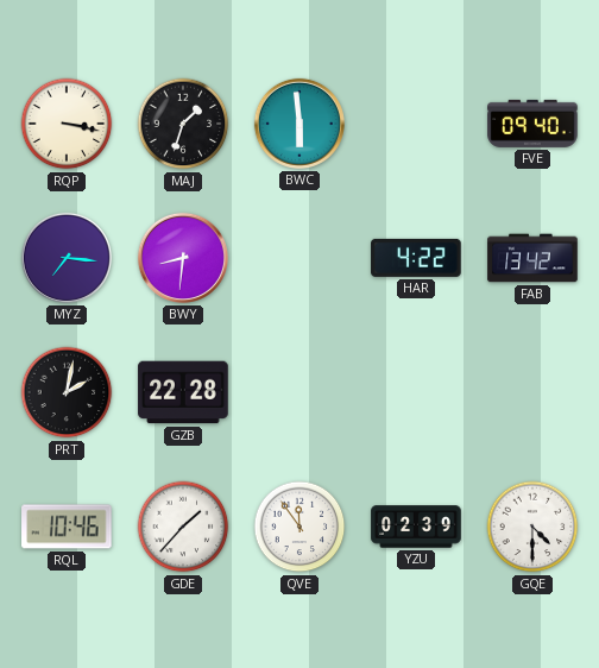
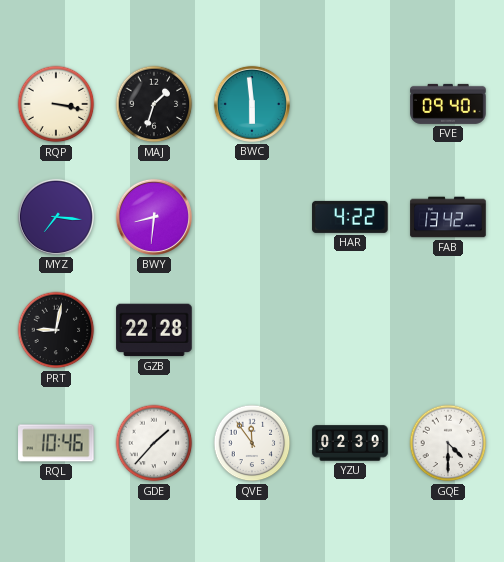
PRT: 2:02 -> 9:02
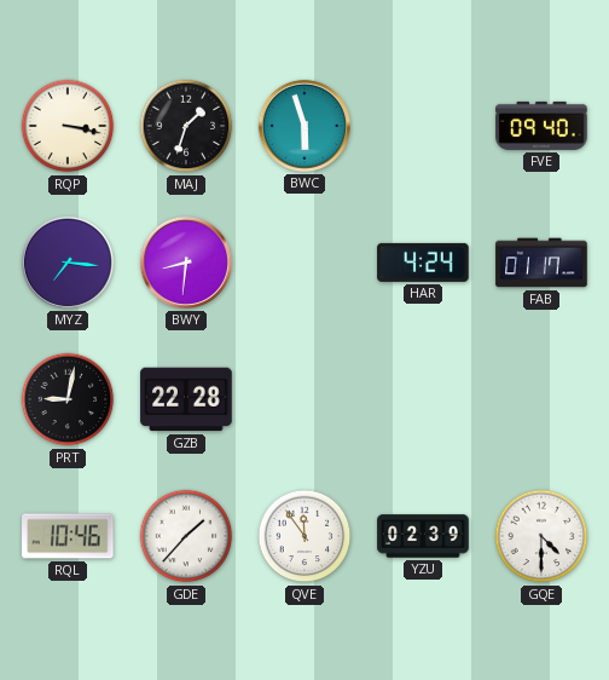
BWC: 5:59 -> 5:57
HAR: 4:22 -> 4:24
FAB: 13:42 -> 01:17
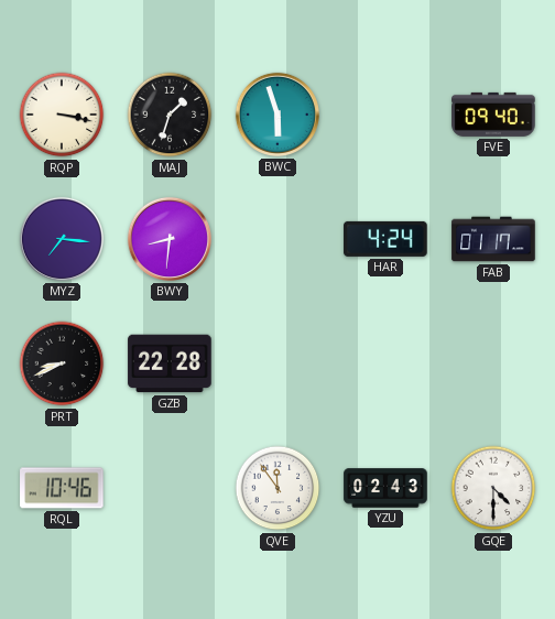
PRT: 9:02 -> 8:41
GDE: 1:37 -> none
YZU: 02:39 -> 02:43
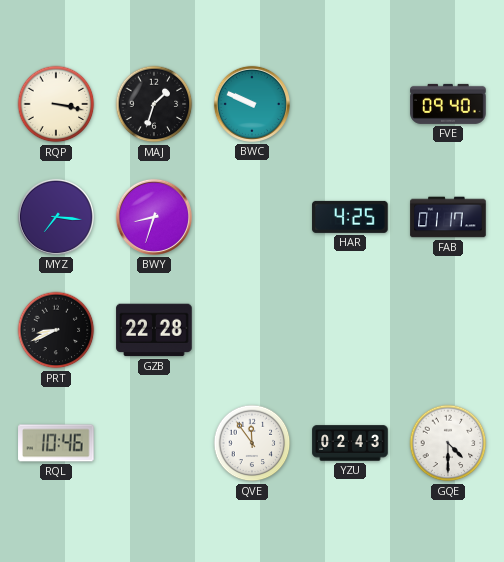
BWC: 5:57 -> 9:49
BWY: 8:31 -> 8:33
HAR: 4:24 -> 4:25
